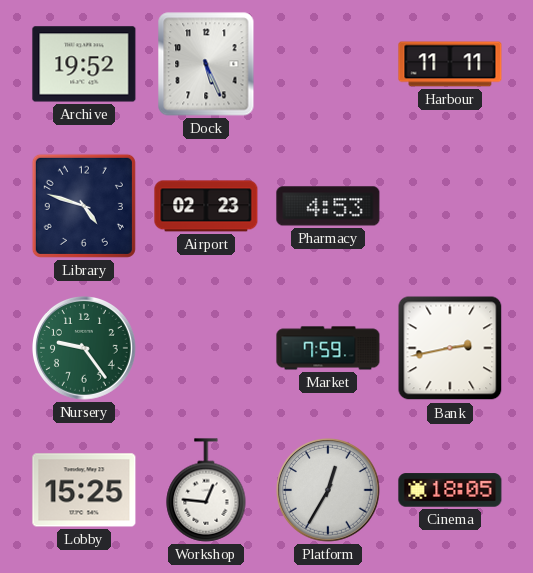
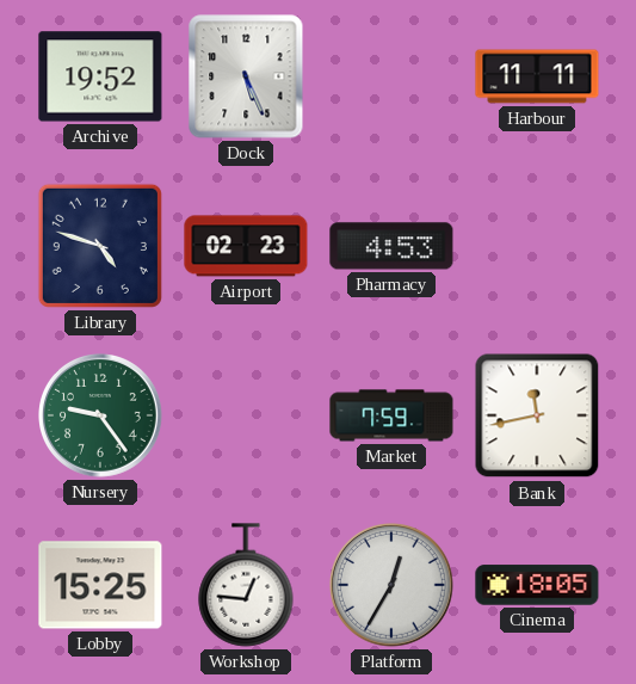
Bank: 2:43 -> 11:43
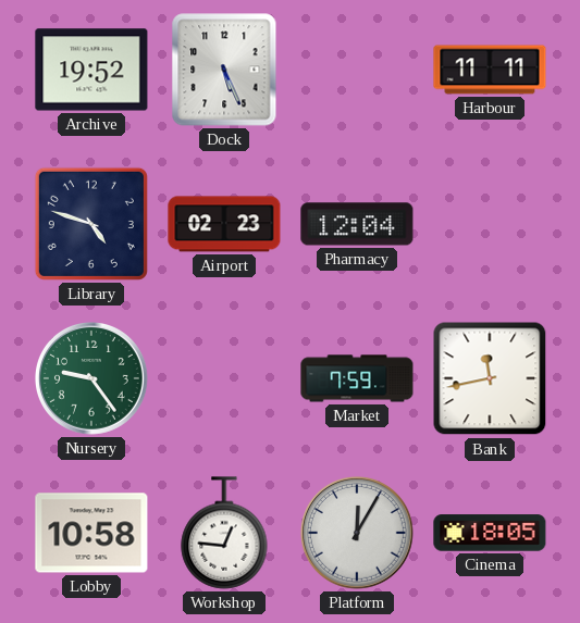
Pharmacy: 4:53 -> 12:04
Lobby: 15:25 -> 10:58
Platform: 12:35 -> 12:05
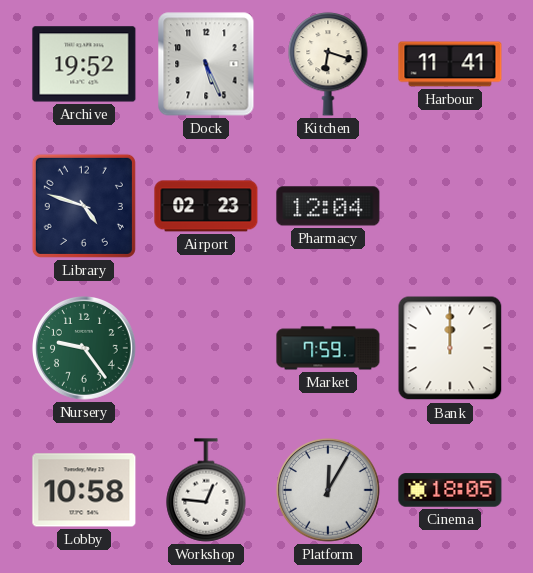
Kitchen: none -> 6:18
Harbour: 11:11 -> 11:41
Bank: 11:43 -> 12:00
